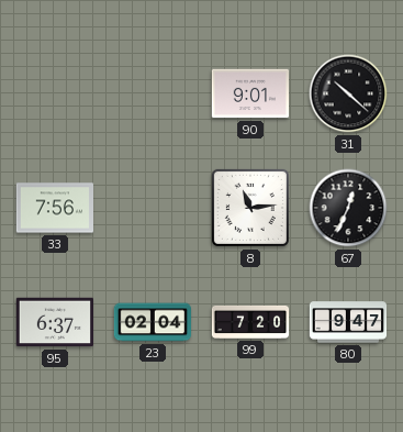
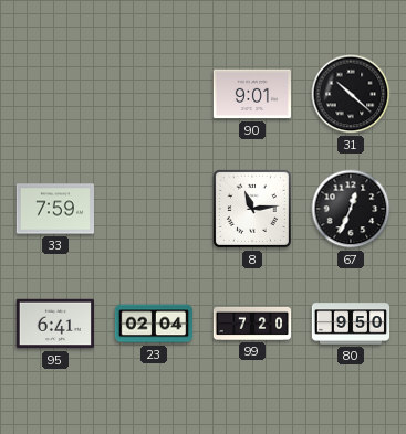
33: 7:56 -> 7:59
95: 6:37 -> 6:41
80: 9:47 -> 9:50
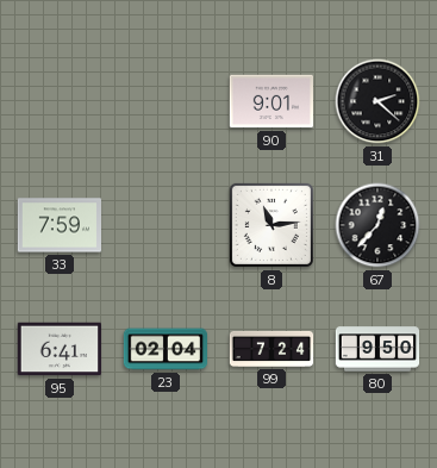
31: 10:22 -> 2:22
67: 12:34 -> 12:37
99: 7:20 -> 7:24
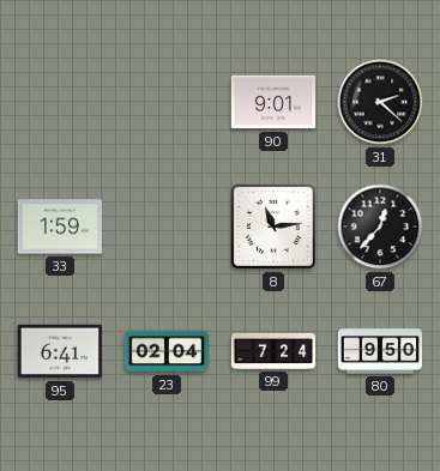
33: 7:59 -> 1:59
